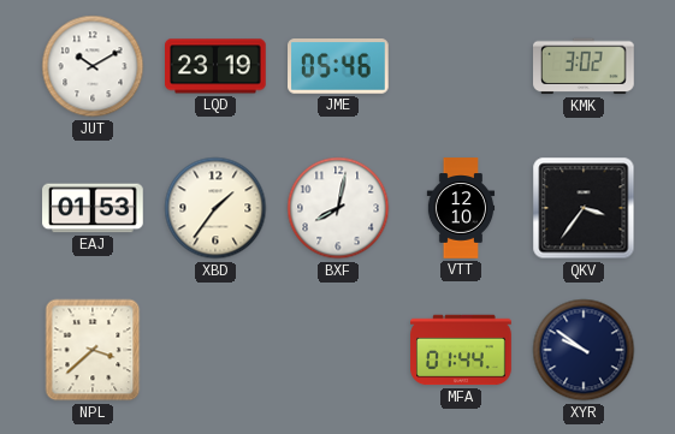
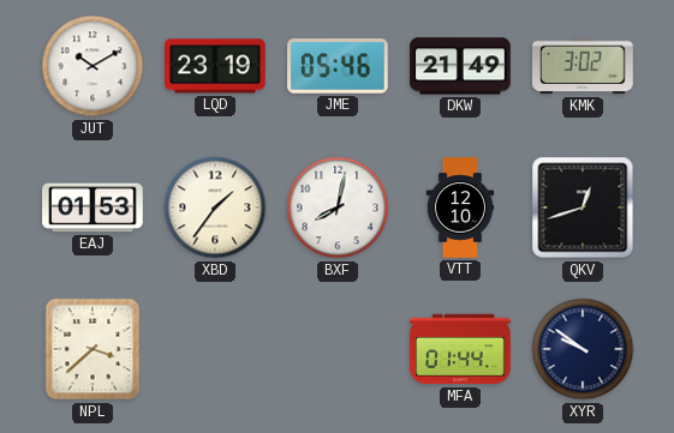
DKW: none -> 21:49
QKV: 3:36 -> 12:42
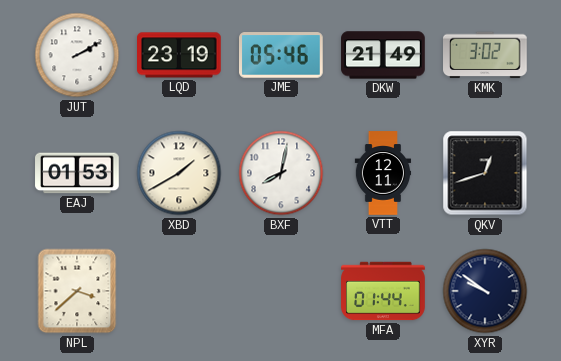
JUT: 10:10 -> 2:10
XBD: 1:36 -> 1:40
VTT: 12:10 -> 12:11
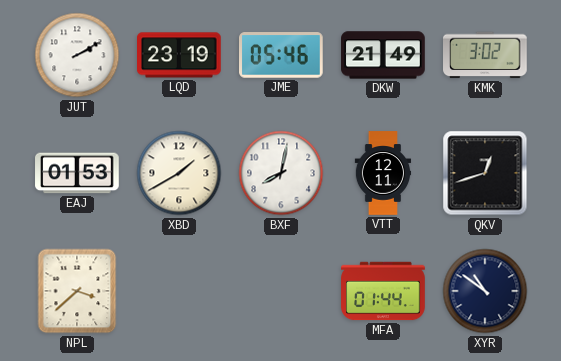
XYR: 9:51 -> 10:51
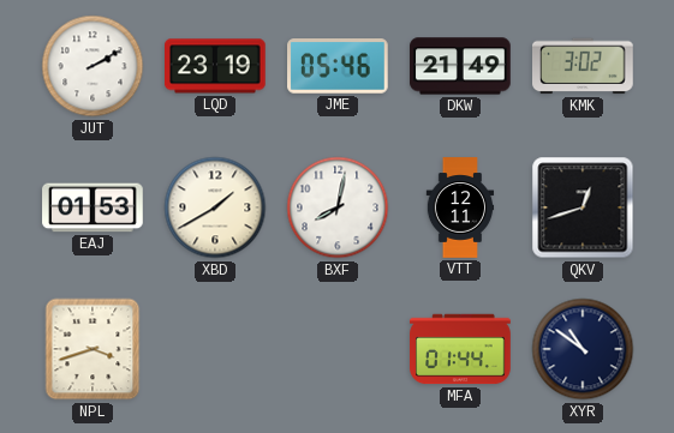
NPL: 3:38 -> 3:42
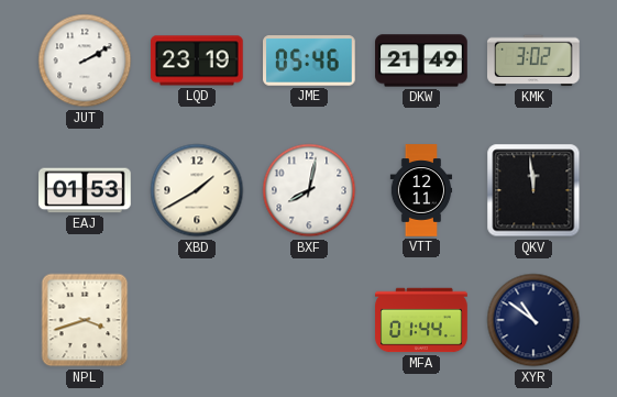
QKV: 12:42 -> 11:59
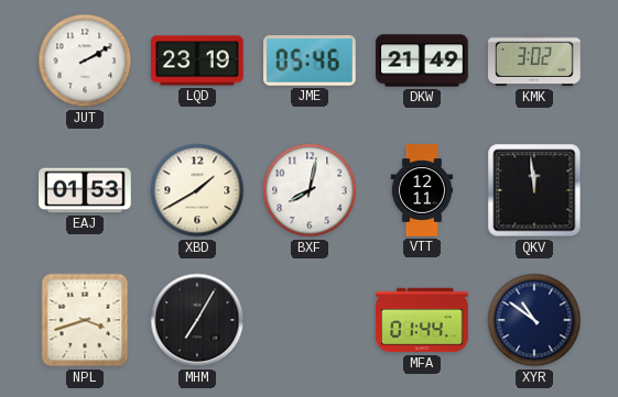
MHM: none -> 7:05
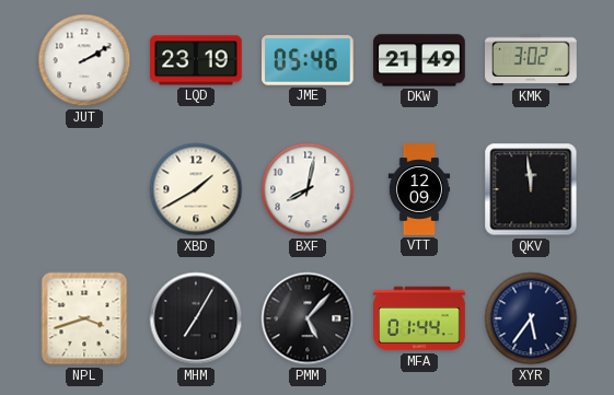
EAJ: 01:53 -> none
VTT: 12:11 -> 12:09
PMM: none -> 5:07
XYR: 10:51 -> 5:36
